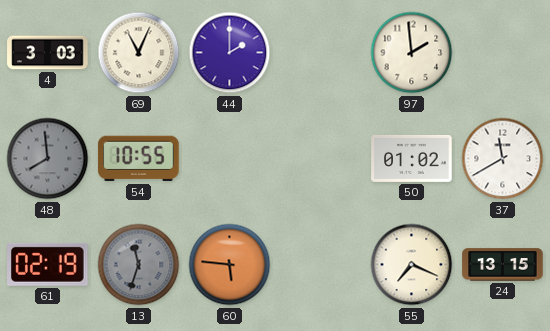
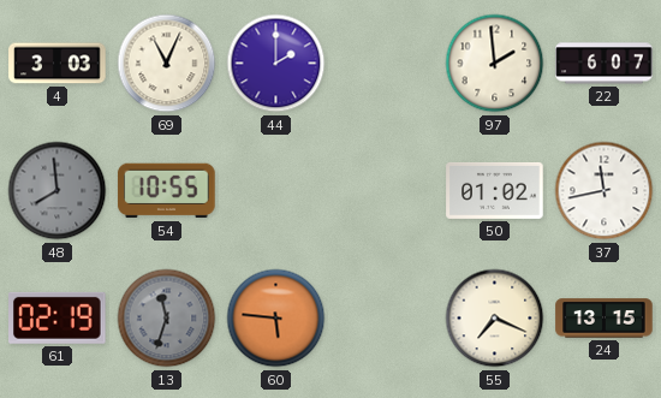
22: none -> 6:07
37: 11:40 -> 11:43
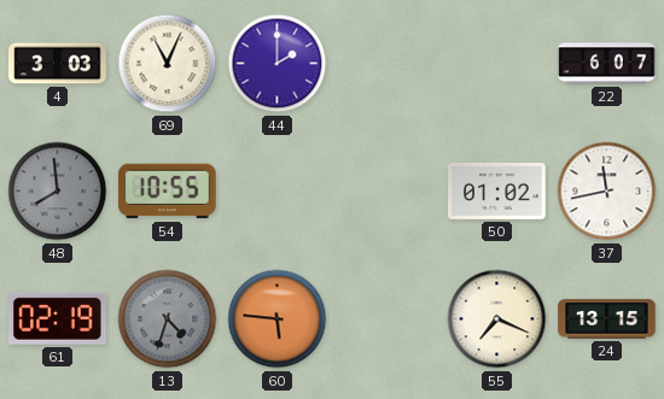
97: 1:59 -> none
13: 11:33 -> 4:33
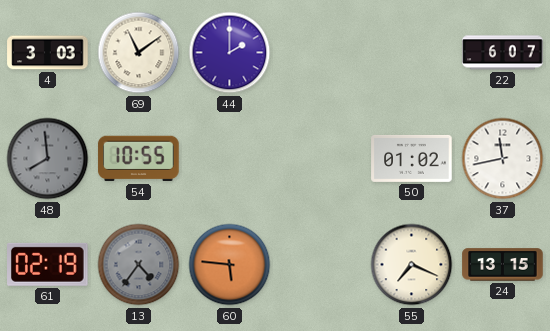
69: 11:04 -> 11:09
13: 4:33 -> 4:36
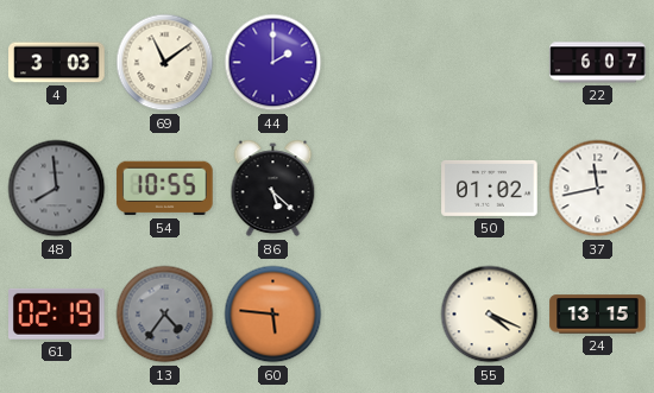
86: none -> 5:22
55: 7:19 -> 4:19
